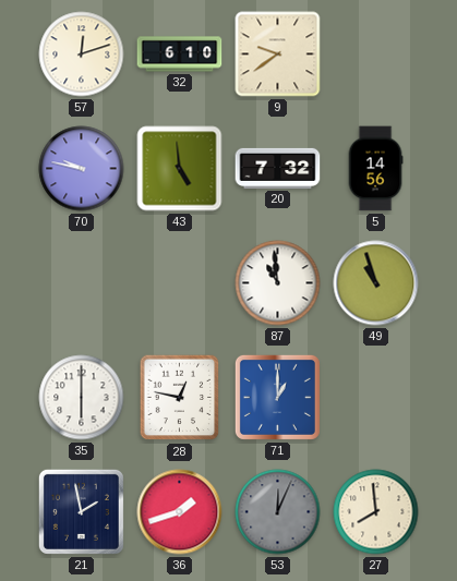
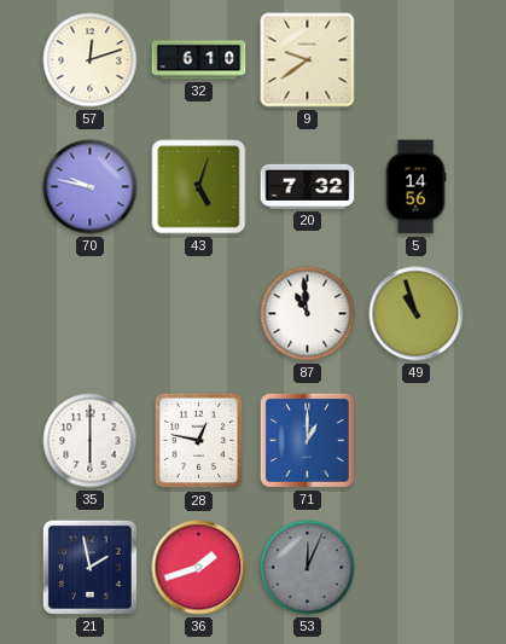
43: 4:59 -> 5:03
27: 7:59 -> none
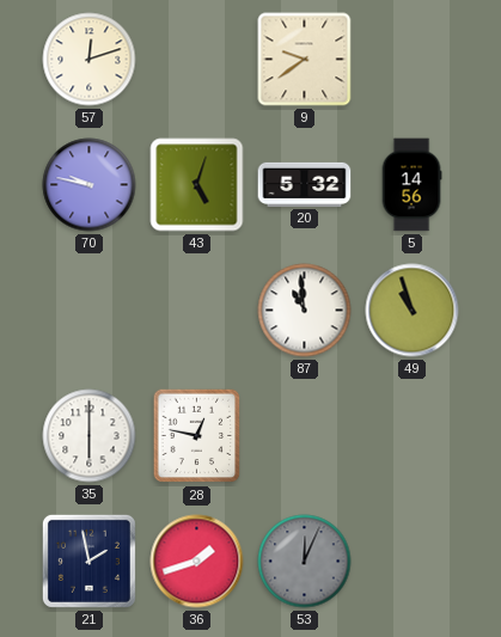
32: 6:10 -> none
20: 7:32 -> 5:32
71: 1:00 -> none
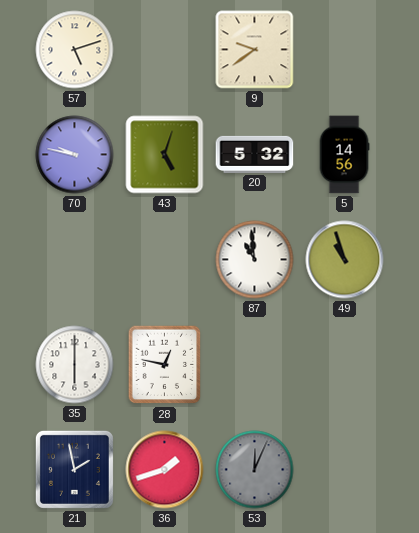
57: 12:12 -> 5:12
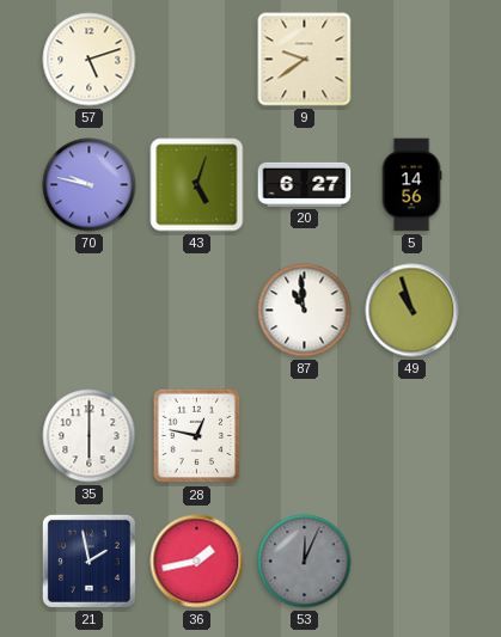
20: 5:32 -> 6:27
36: 1:42 -> 1:43
